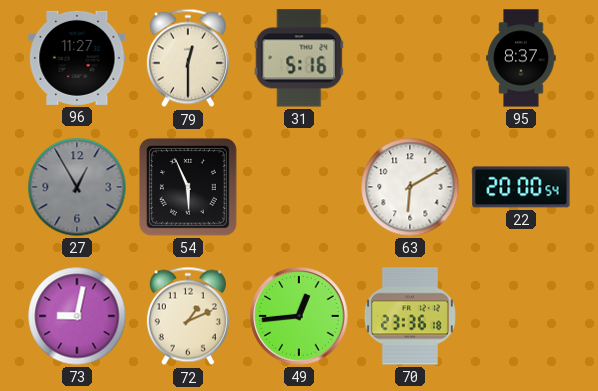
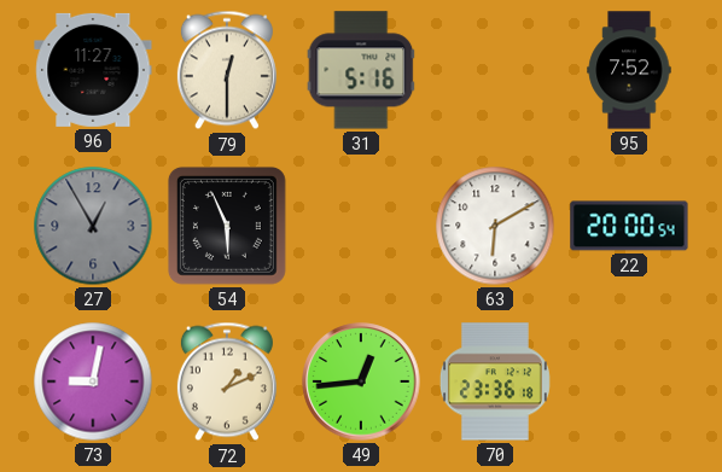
95: 8:37 -> 7:52
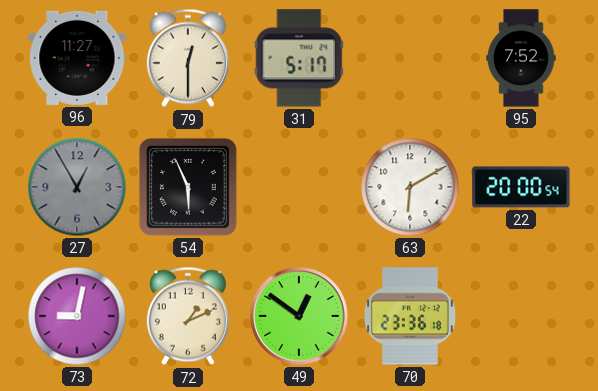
31: 5:16 -> 5:17
49: 12:44 -> 12:51
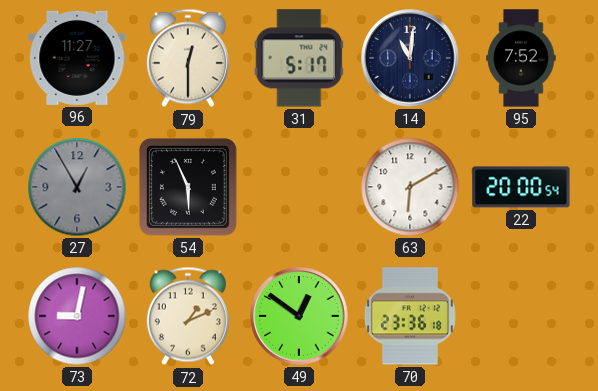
14: none -> 11:01
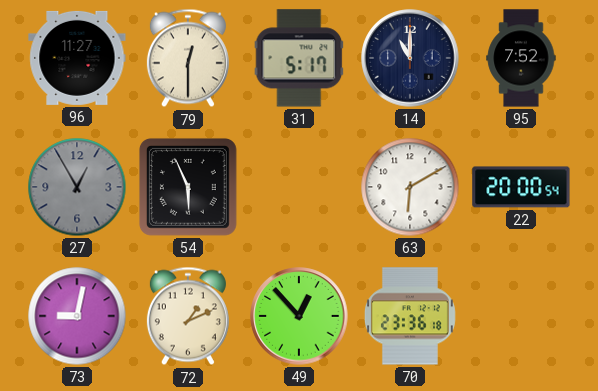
14: 11:01 -> 11:00
49: 12:51 -> 12:53
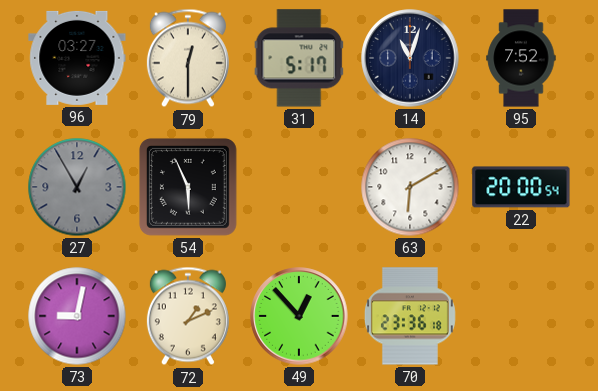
96: 11:27 -> 03:27
14: 11:00 -> 11:03
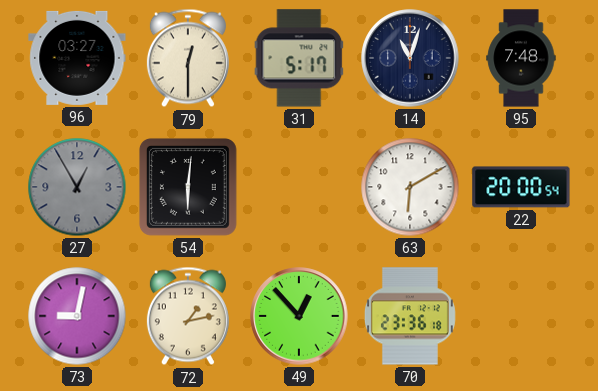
95: 7:52 -> 7:48
54: 5:56 -> 6:01
72: 1:11 -> 1:13
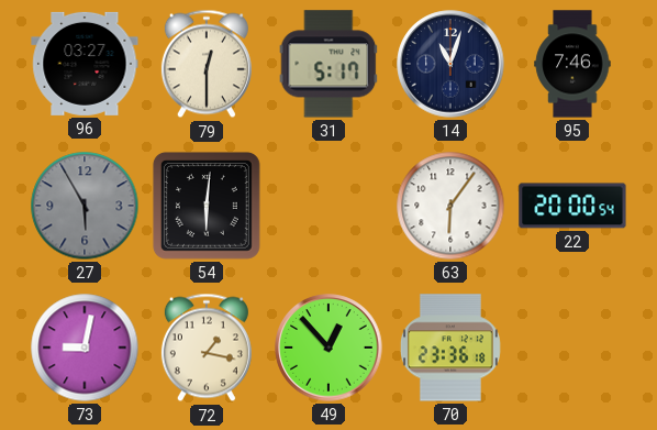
95: 7:48 -> 7:46
27: 12:55 -> 5:55
63: 6:10 -> 6:06
72: 1:13 -> 1:17
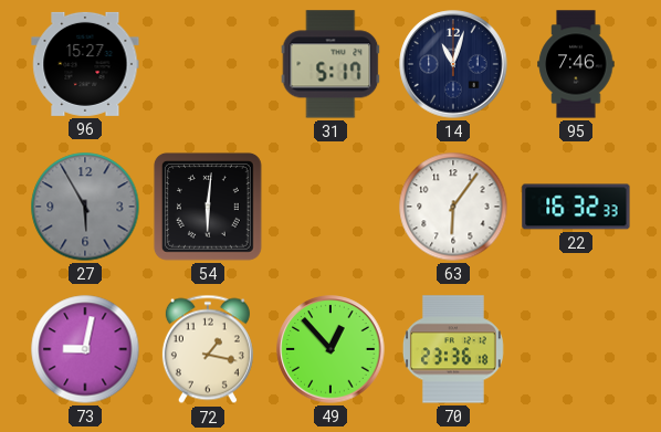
96: 03:27 -> 15:27
79: 12:30 -> none
22: 20:00 -> 16:32
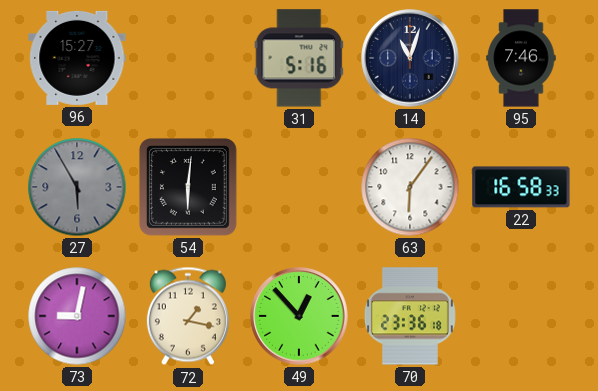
31: 5:17 -> 5:16
22: 16:32 -> 16:58
